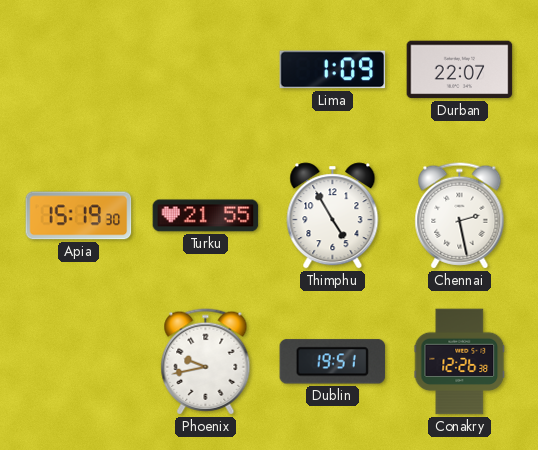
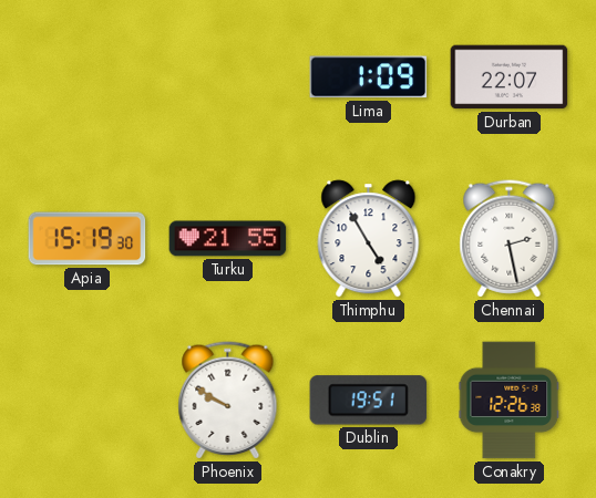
Phoenix: 9:43 -> 9:50
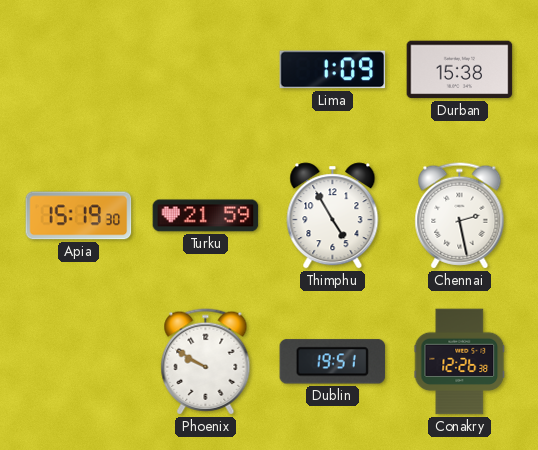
Durban: 22:07 -> 15:38
Turku: 21:55 -> 21:59
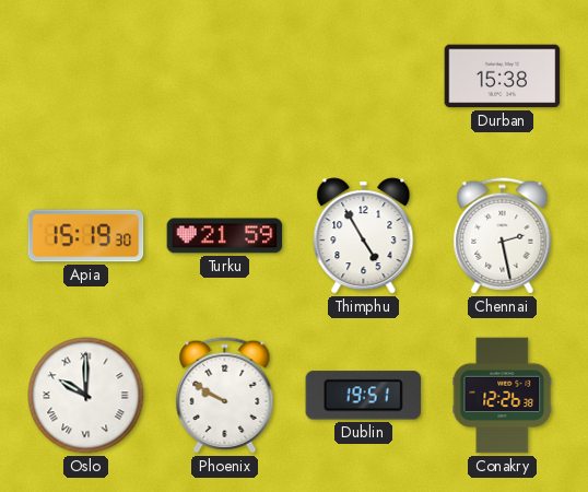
Lima: 1:09 -> none
Oslo: none -> 10:00
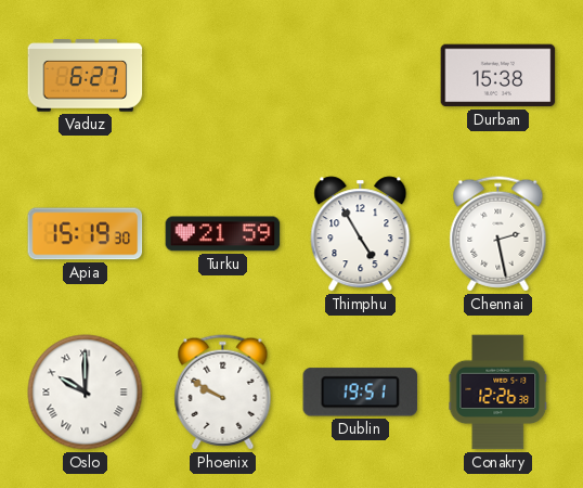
Vaduz: none -> 6:27
